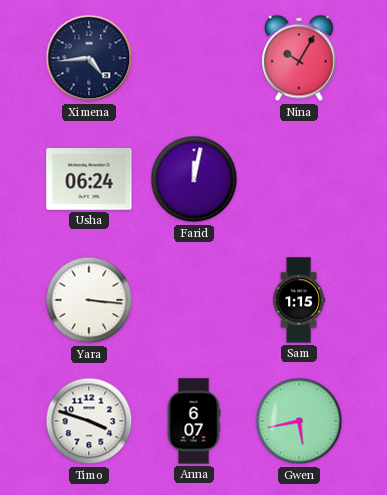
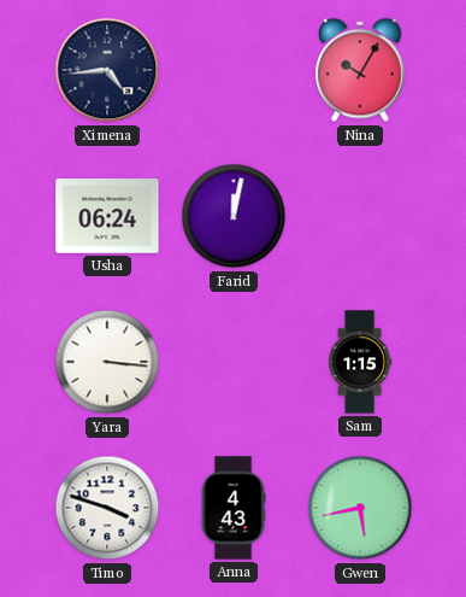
Anna: 6:07 -> 4:43
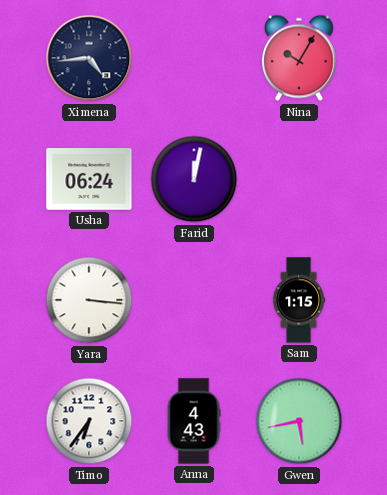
Timo: 3:48 -> 6:36
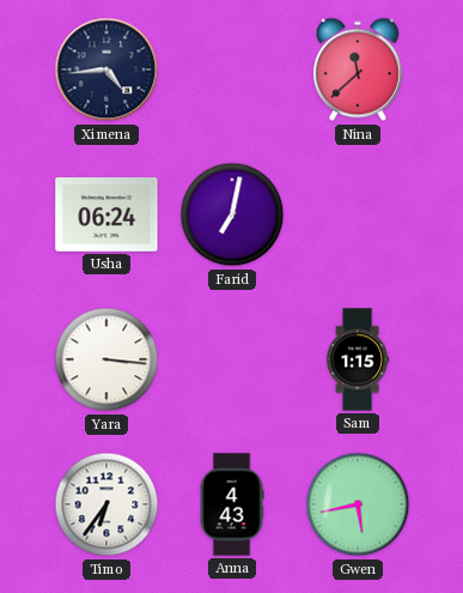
Nina: 10:05 -> 11:38
Farid: 12:02 -> 7:02
